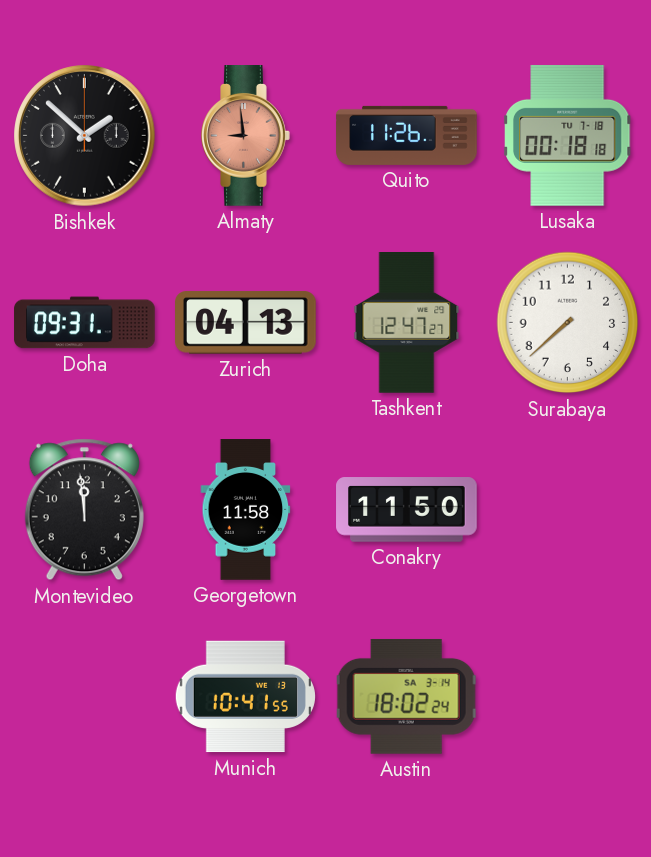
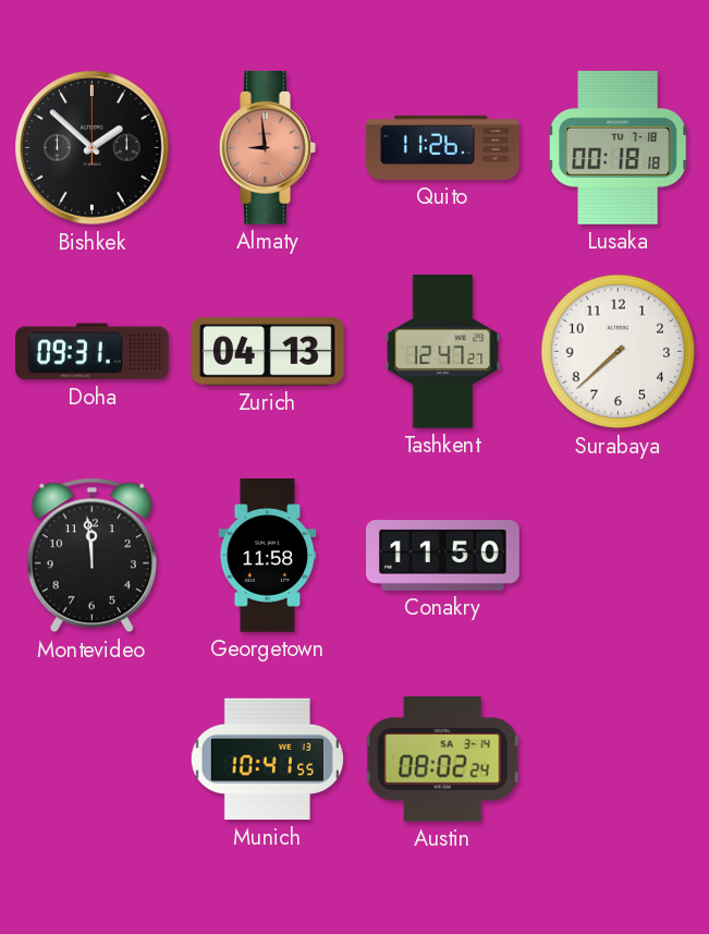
Austin: 18:02 -> 08:02
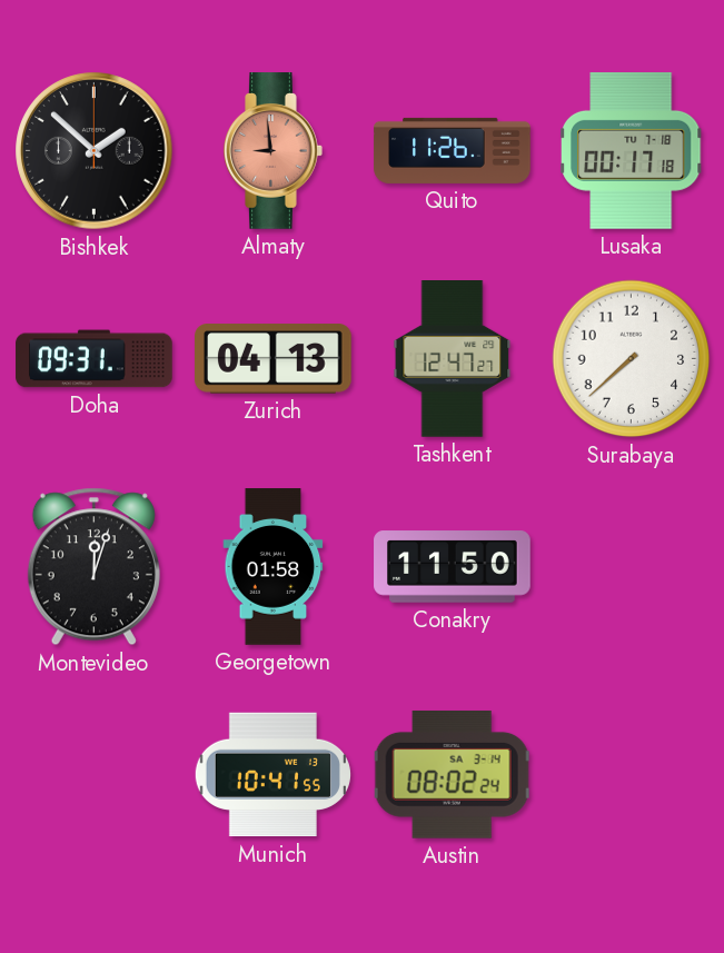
Lusaka: 00:18 -> 00:17
Montevideo: 11:59 -> 12:03
Georgetown: 11:58 -> 01:58
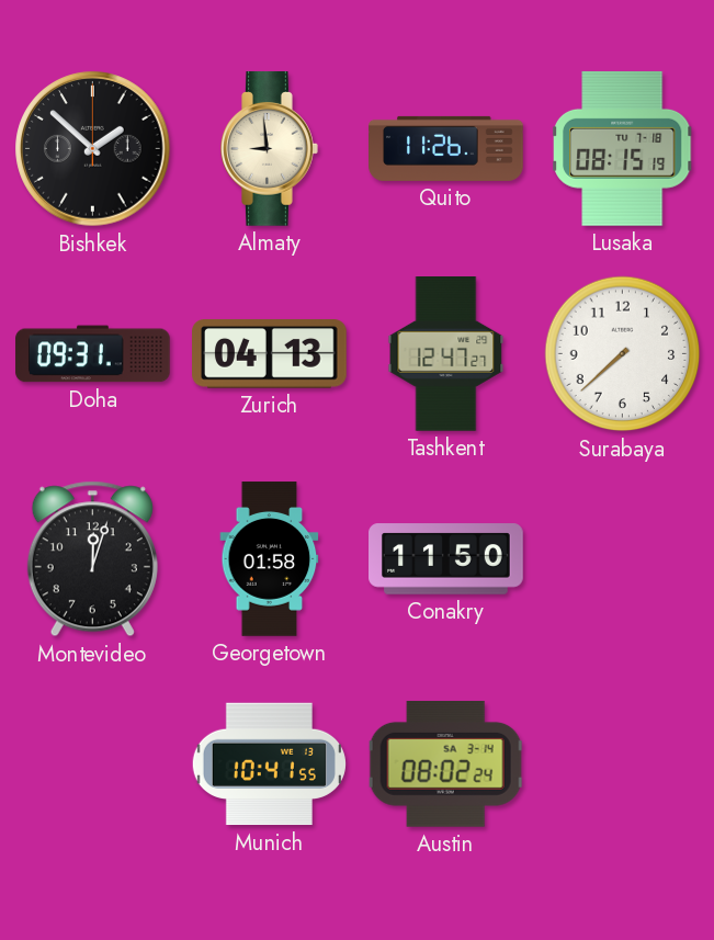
Almaty dial: salmon -> cream
Lusaka: 00:17 -> 08:15
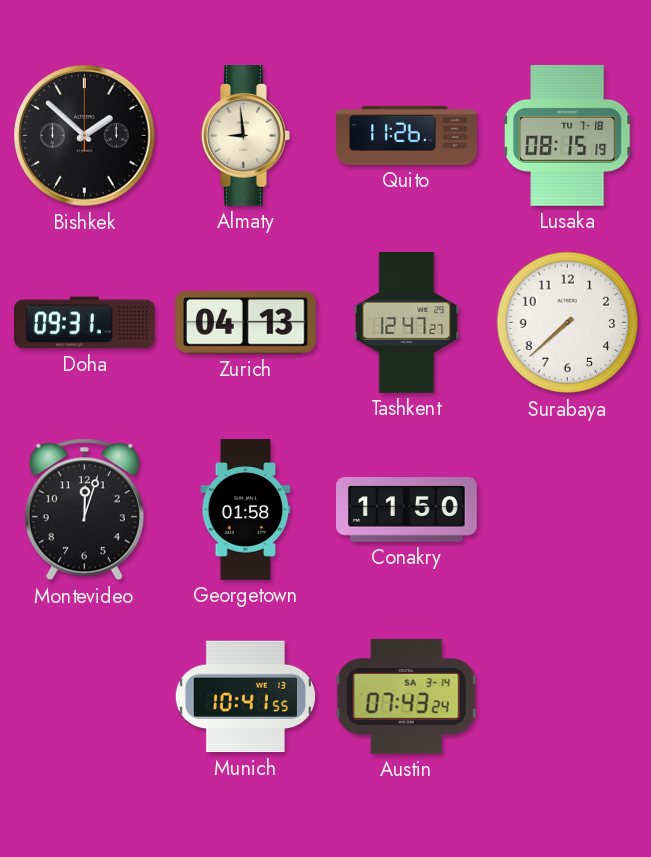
Austin: 08:02 -> 07:43
